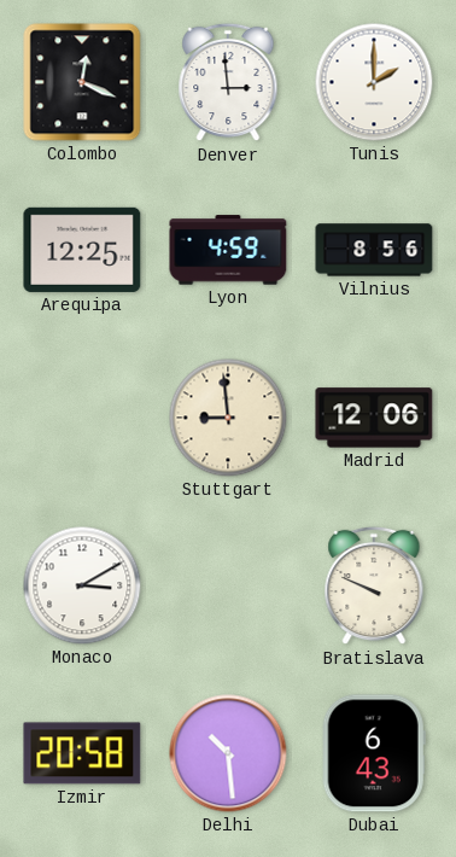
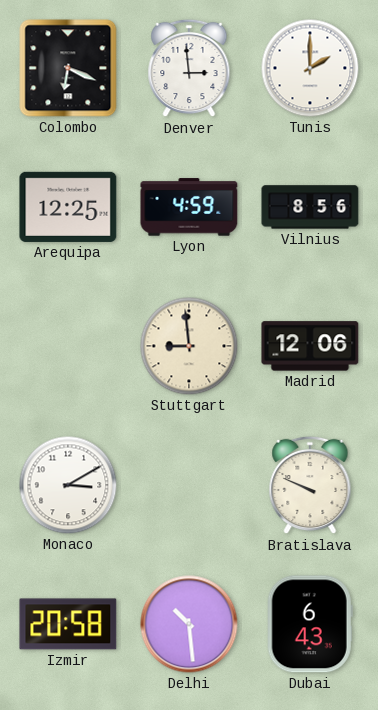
Colombo: 12:19 -> 6:19
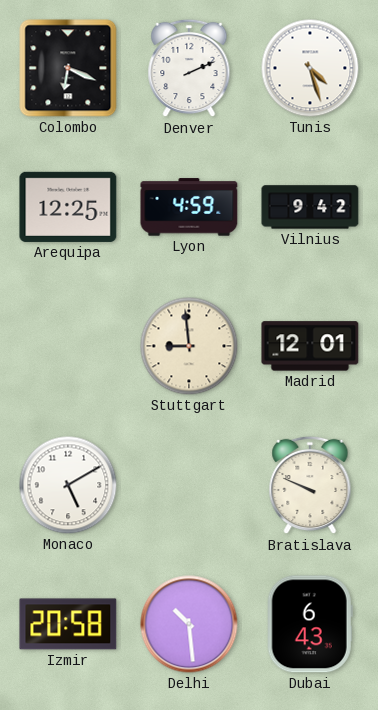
Denver: 2:59 -> 2:11
Tunis: 2:00 -> 4:27
Vilnius: 8:56 -> 9:42
Madrid: 12:06 -> 12:01
Monaco: 3:10 -> 5:10
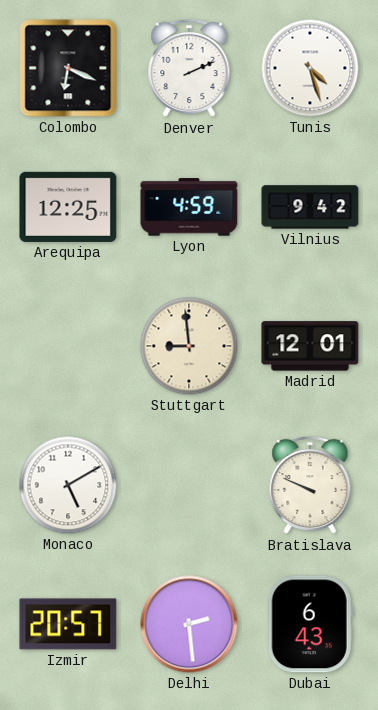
Izmir: 20:58 -> 20:57
Delhi: 10:29 -> 2:29
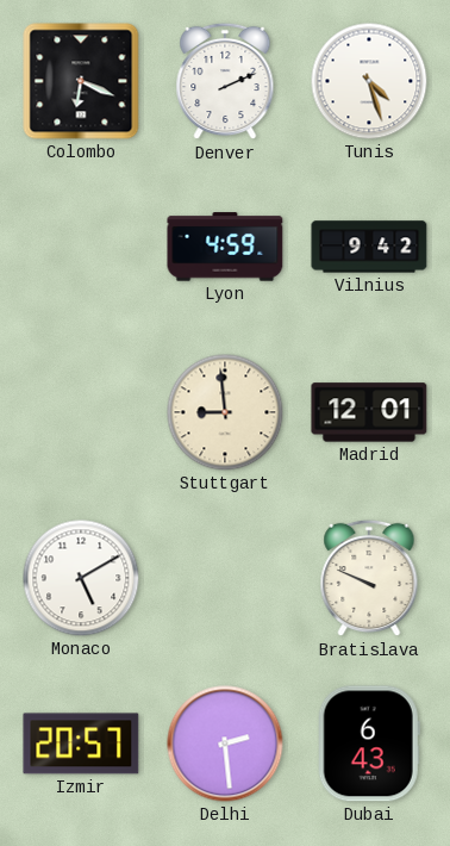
Arequipa: 12:25 -> none
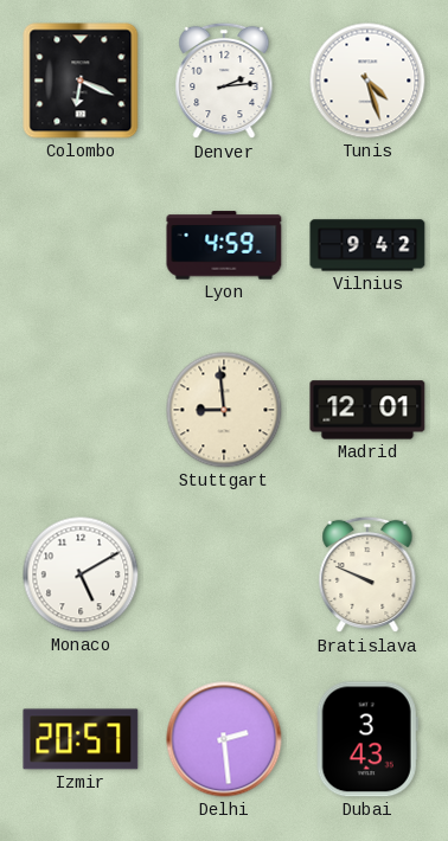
Denver: 2:11 -> 2:14
Dubai: 6:43 -> 3:43
